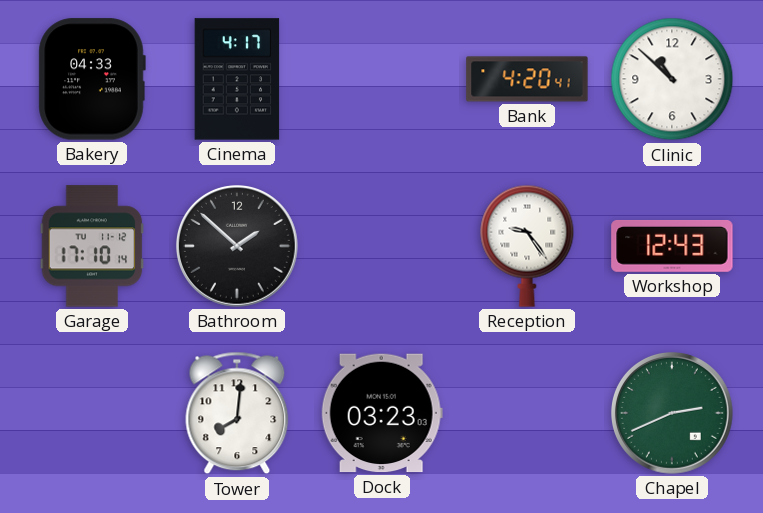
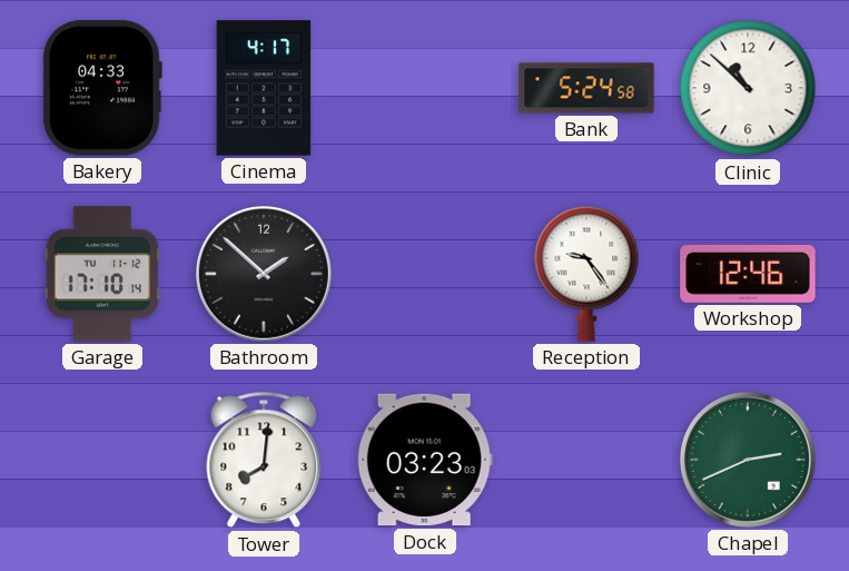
Bank: 4:20 -> 5:24
Workshop: 12:43 -> 12:46
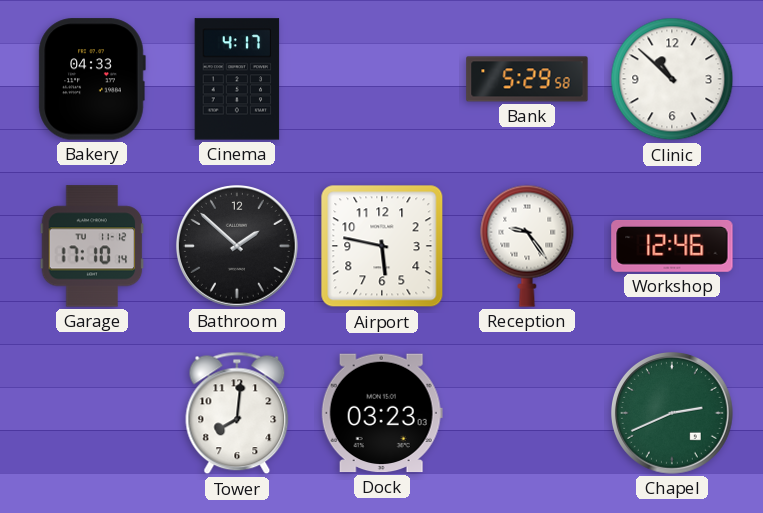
Bank: 5:24 -> 5:29
Airport: none -> 5:47
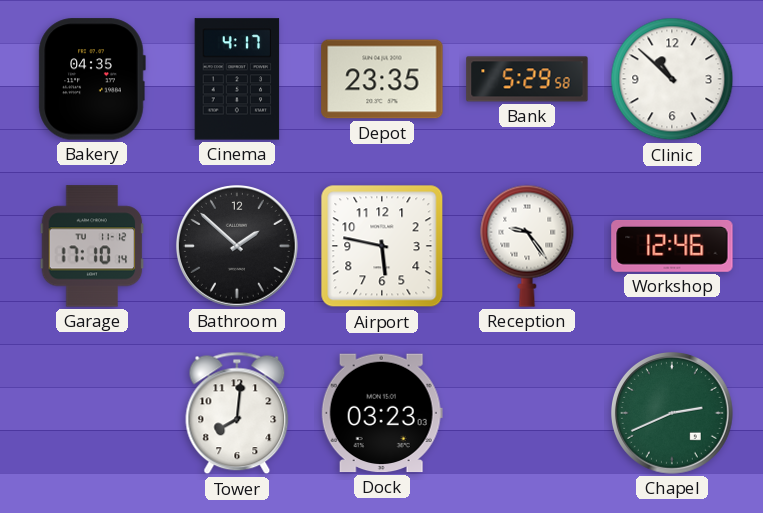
Bakery: 04:33 -> 04:35
Depot: none -> 23:35
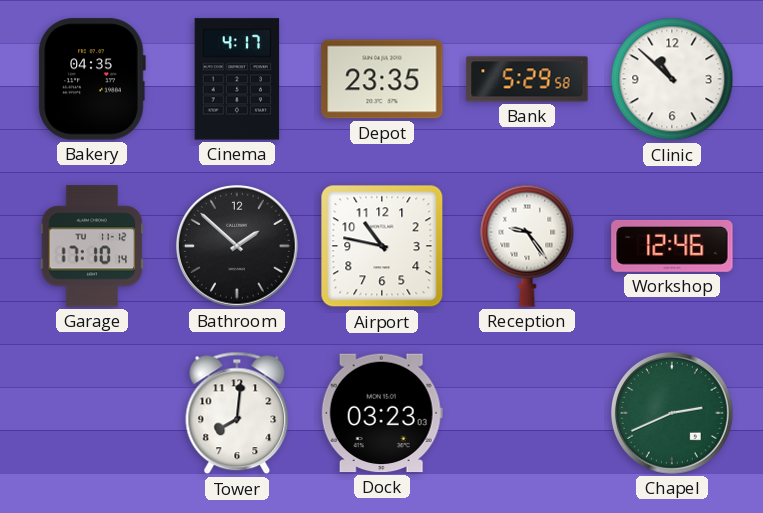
Airport: 5:47 -> 10:47
